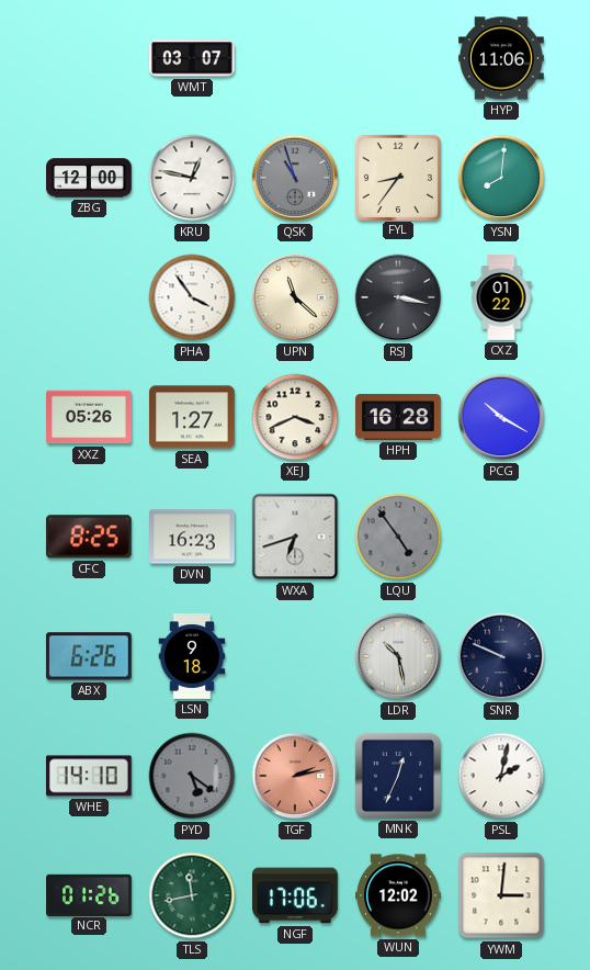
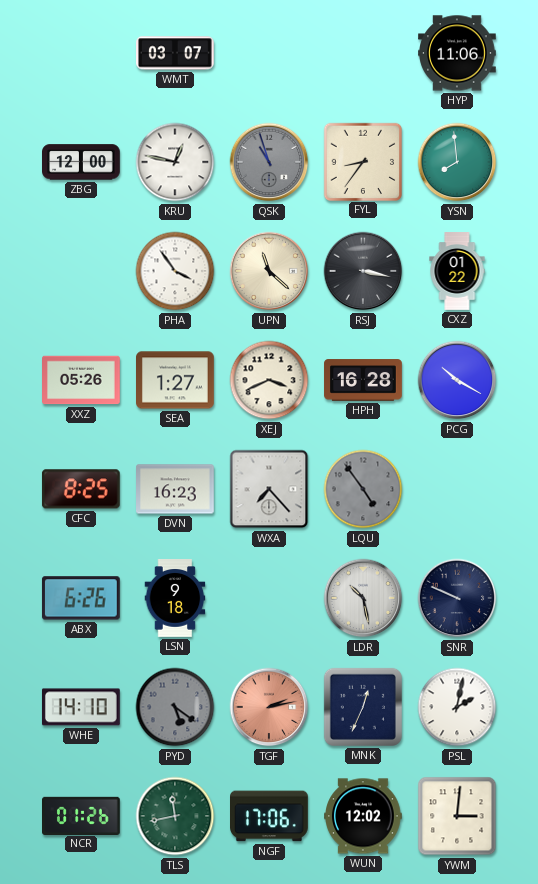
YSN: 8:01 -> 7:59
WXA: 6:42 -> 7:23
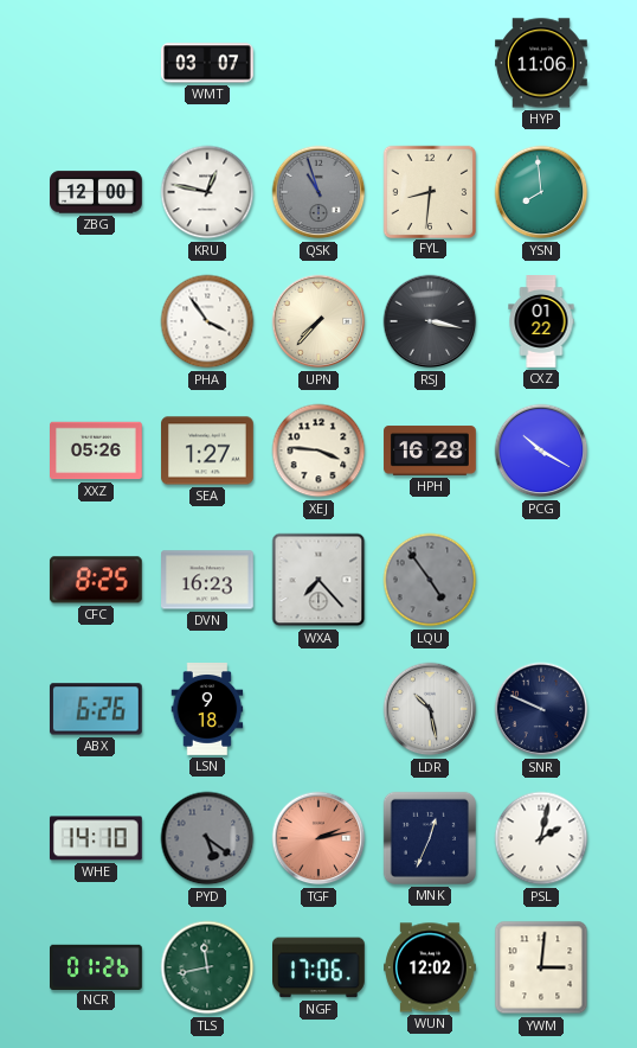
FYL: 8:36 -> 8:31
UPN: 11:22 -> 7:37
XEJ: 3:41 -> 3:46
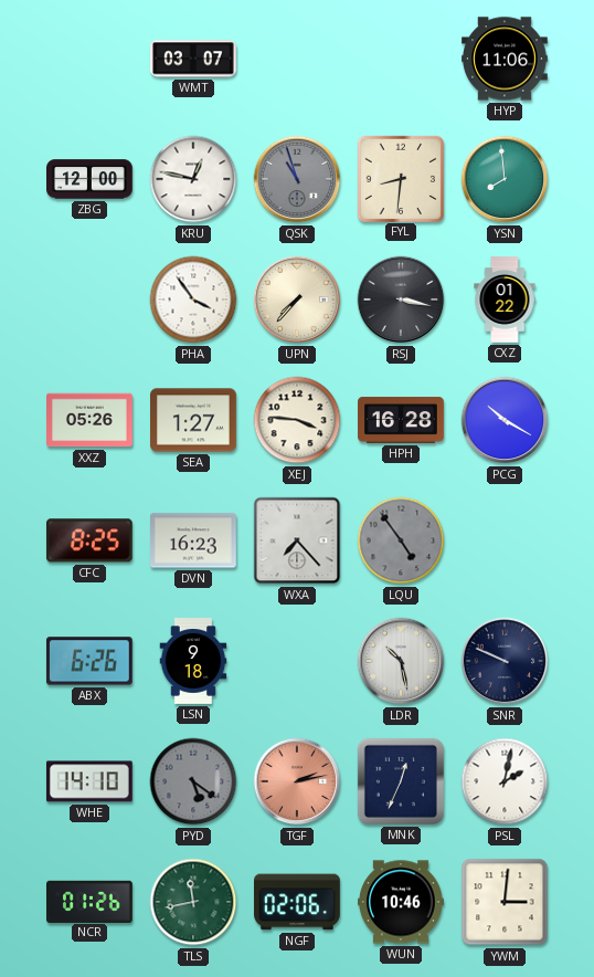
NGF: 17:06 -> 02:06
WUN: 12:02 -> 10:46
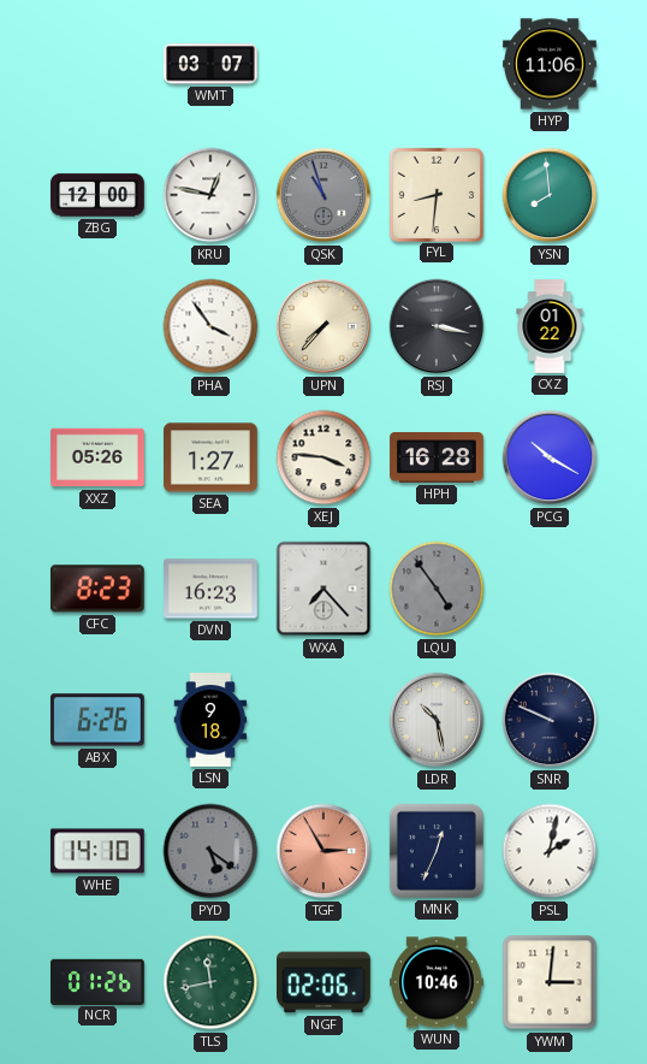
CFC: 8:25 -> 8:23
TGF: 2:13 -> 2:55
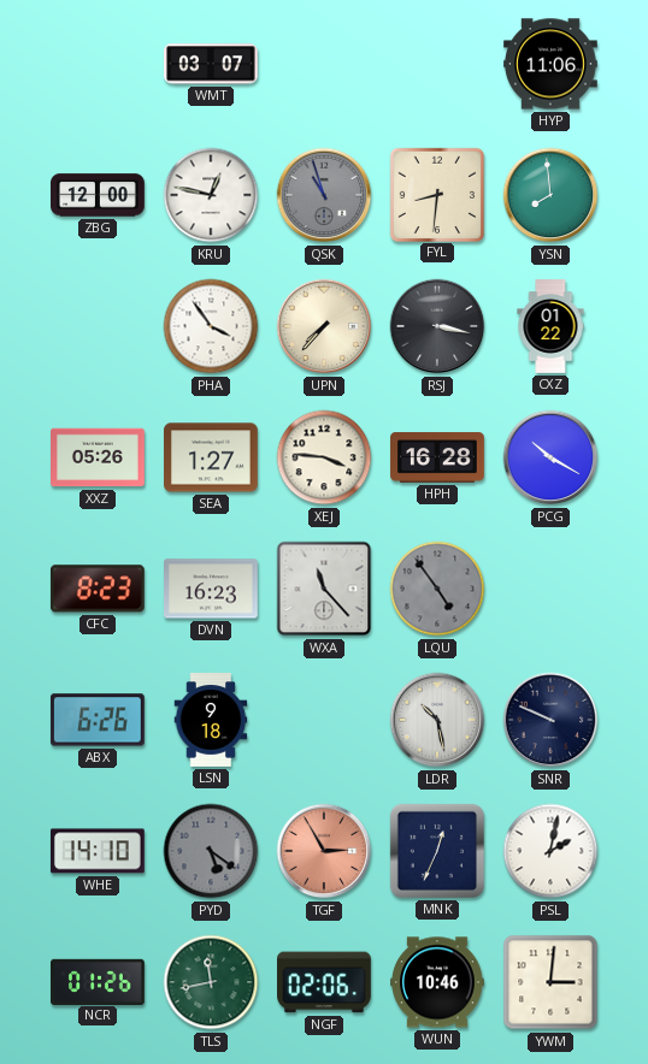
WXA: 7:23 -> 11:23
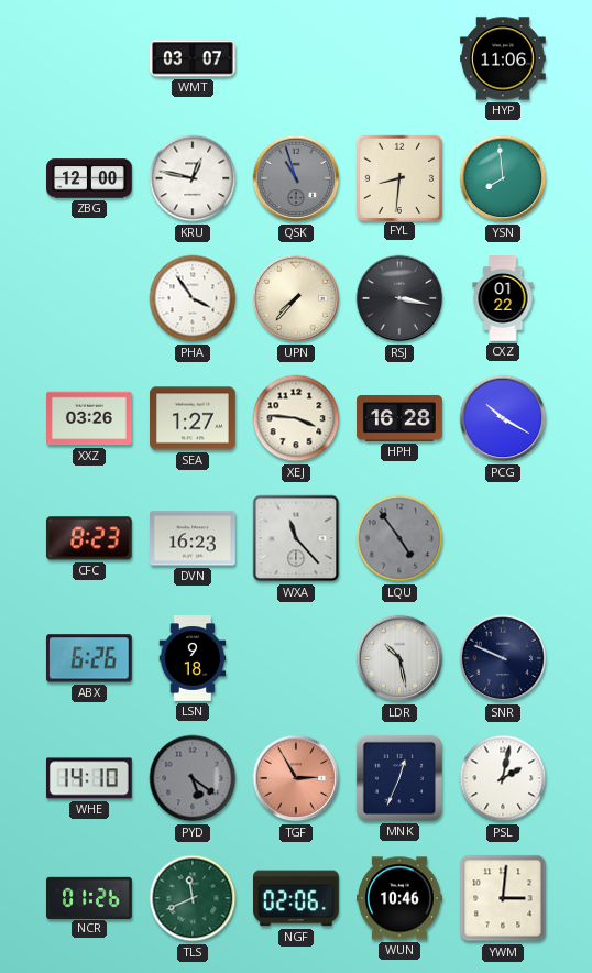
XXZ: 05:26 -> 03:26
TLS: 11:43 -> 11:41
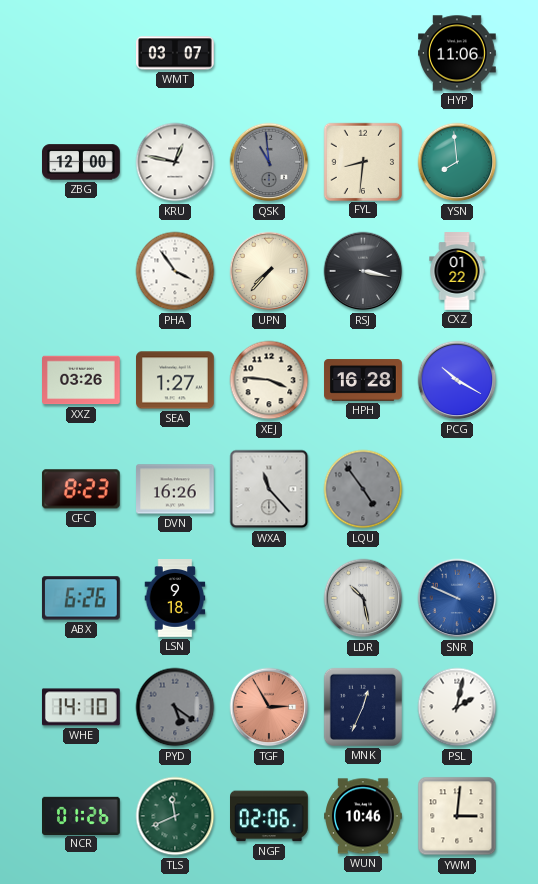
QSK: 10:57 -> 10:59
DVN: 16:23 -> 16:26
SNR dial: navy -> blue
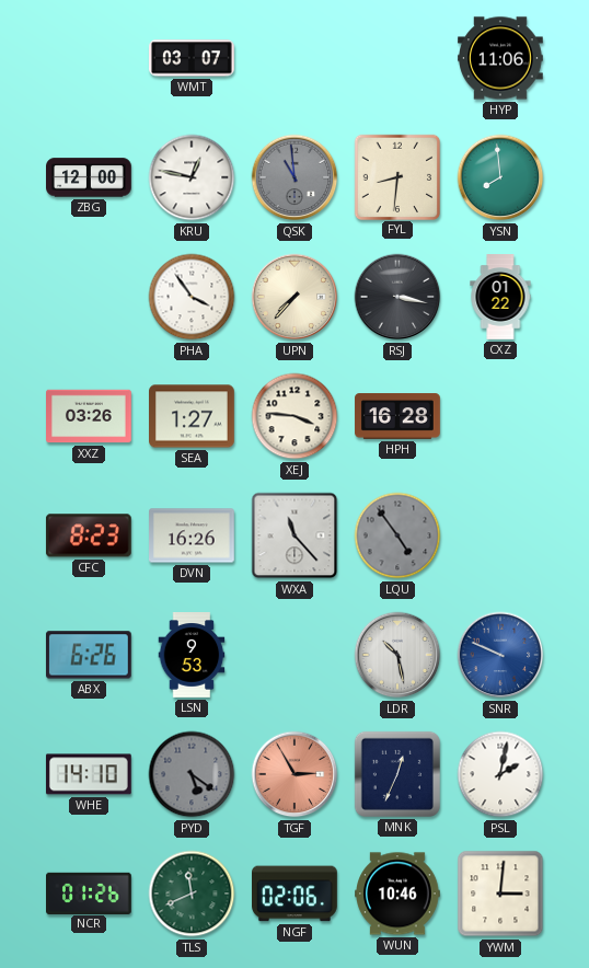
PCG: 10:20 -> none
LSN: 9:18 -> 9:53
